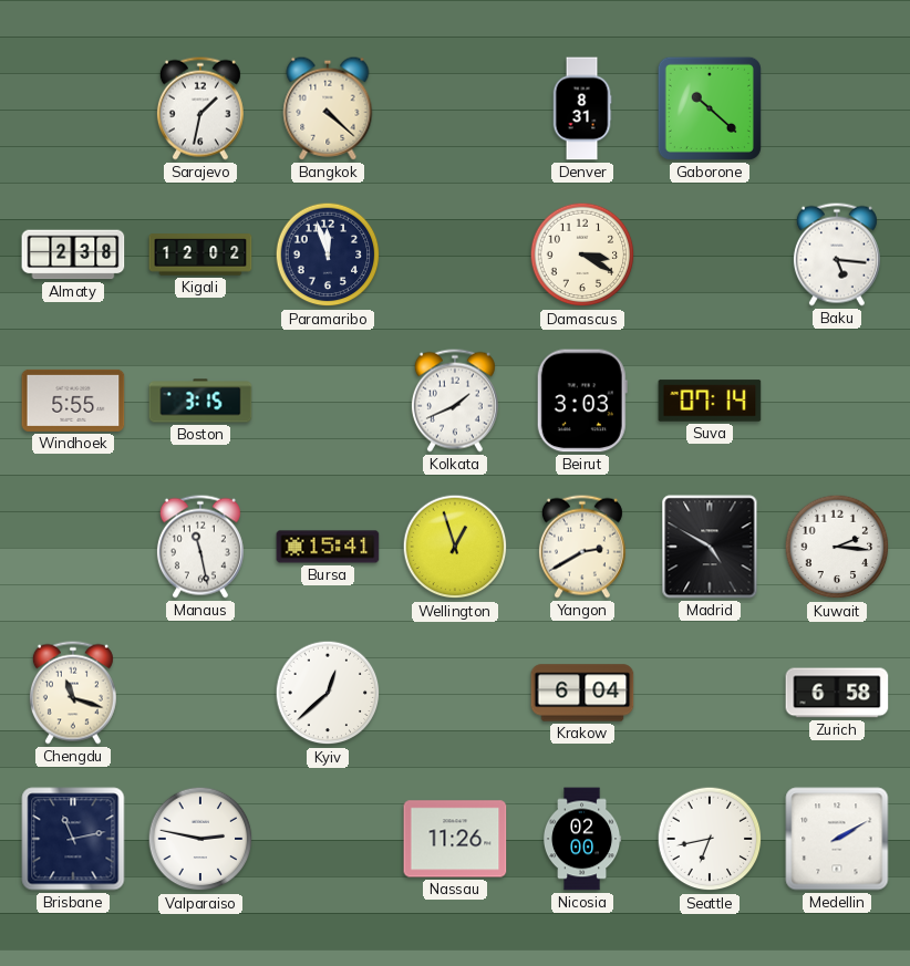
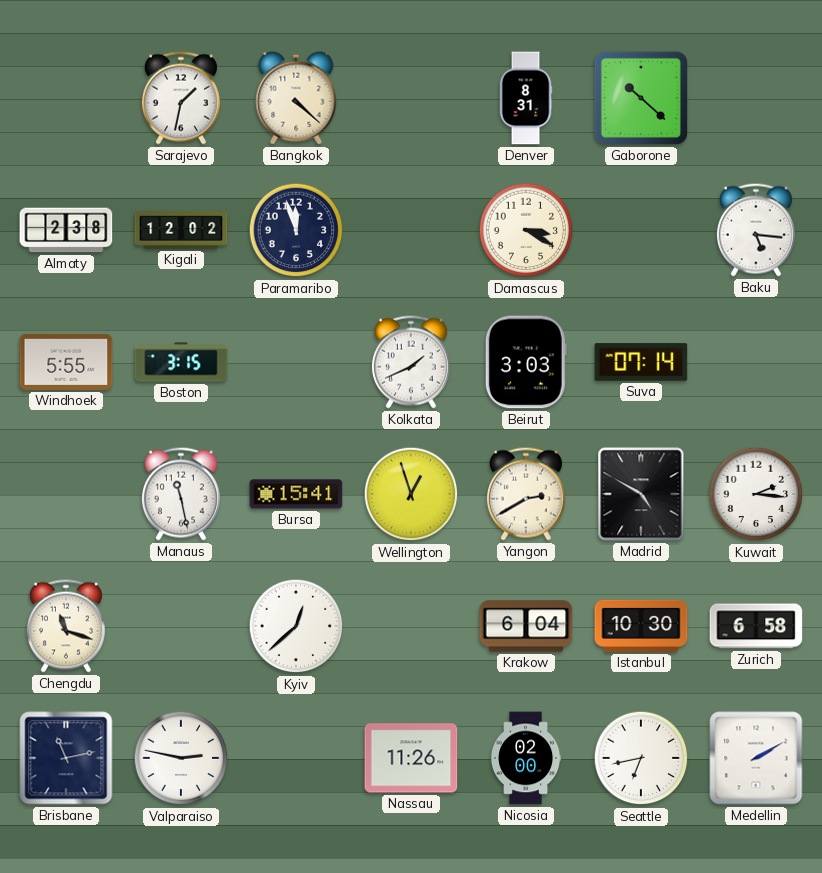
Istanbul: none -> 10:30
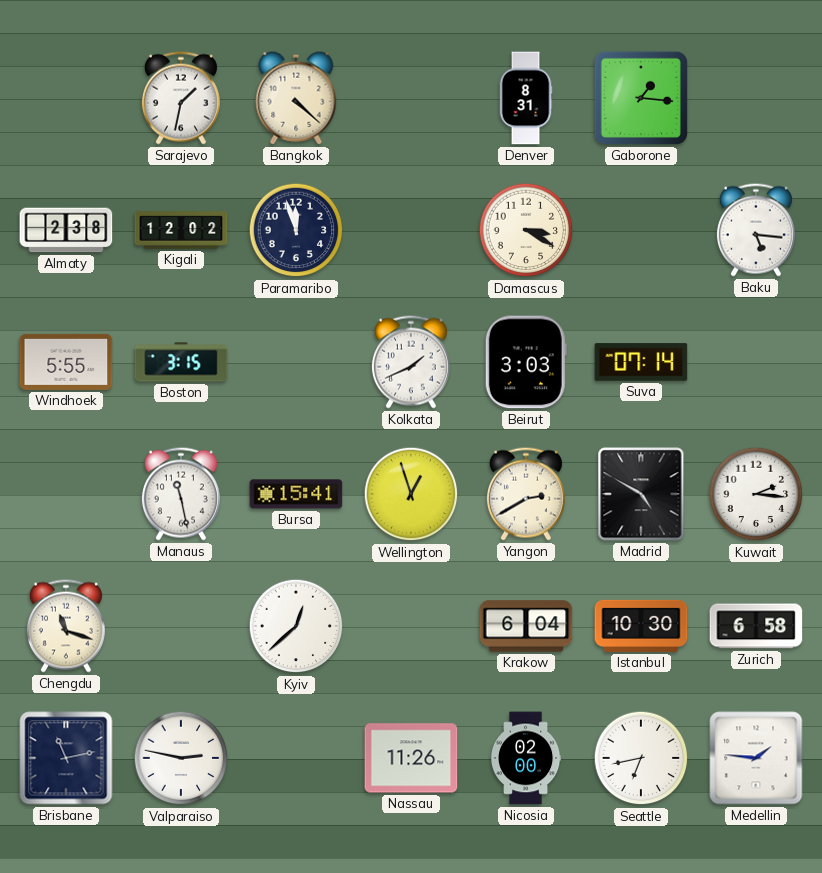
Gaborone: 10:22 -> 1:16
Medellin: 2:10 -> 1:46
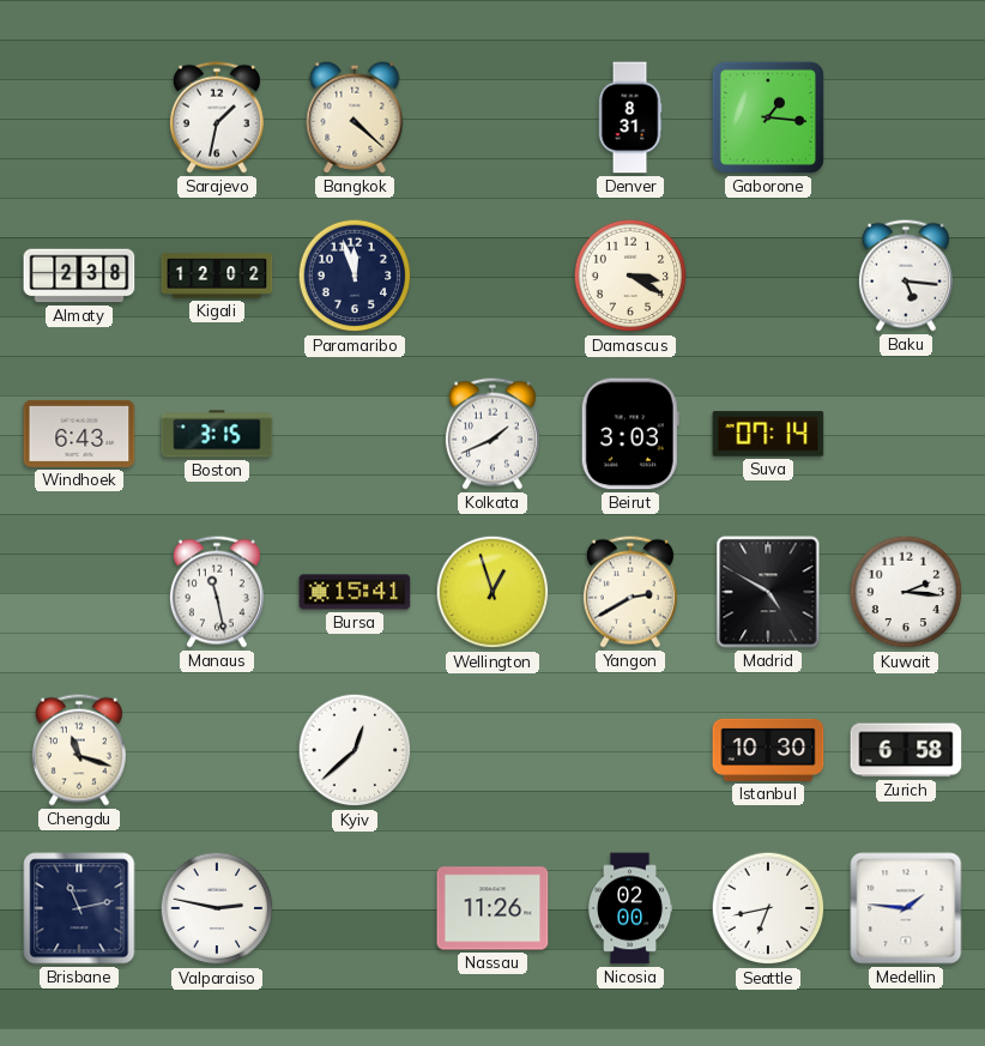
Windhoek: 5:55 -> 6:43
Krakow: 6:04 -> none
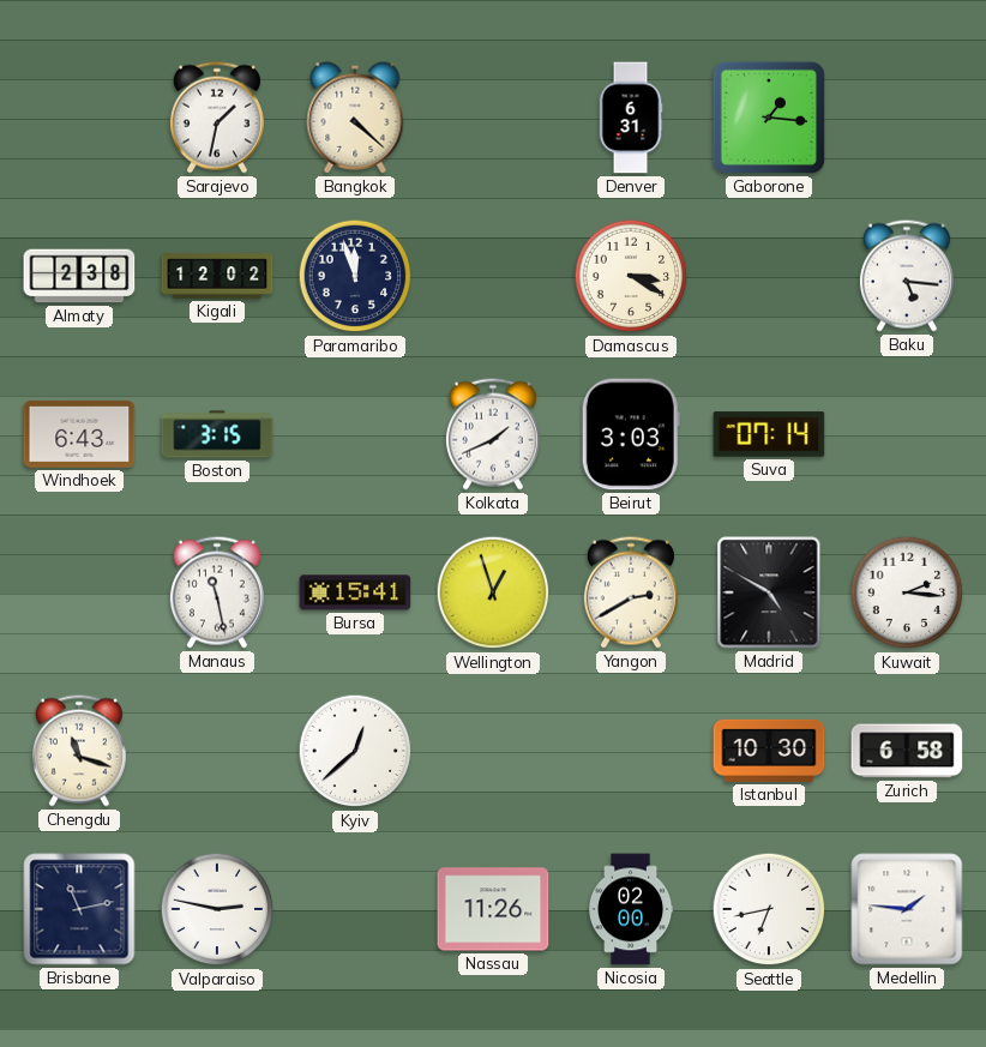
Denver: 8:31 -> 6:31
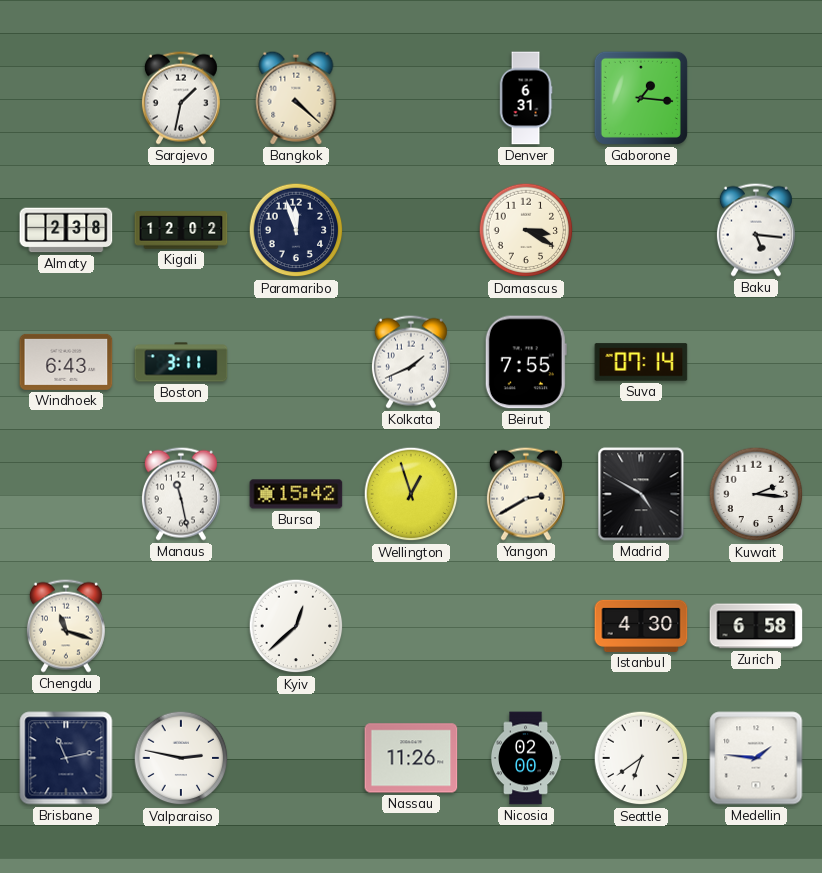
Boston: 3:15 -> 3:11
Beirut: 3:03 -> 7:55
Bursa: 15:41 -> 15:42
Istanbul: 10:30 -> 4:30
Seattle: 6:43 -> 6:39
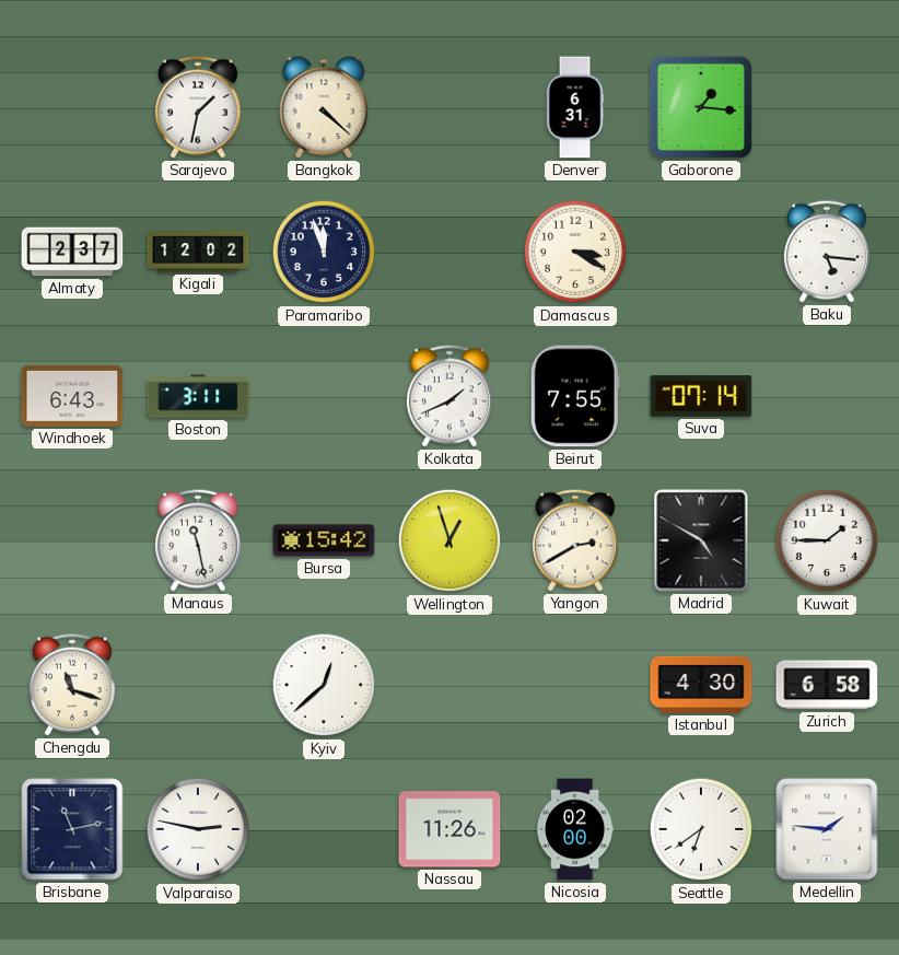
Almaty: 2:38 -> 2:37
Kuwait: 2:16 -> 1:45
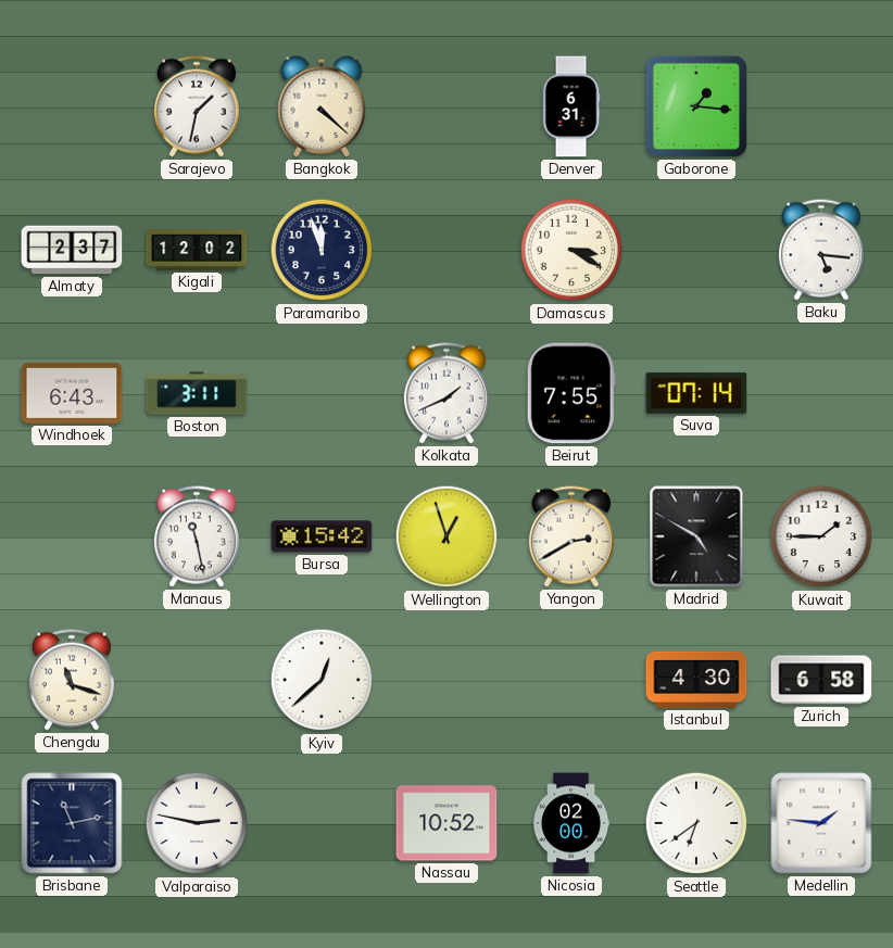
Nassau: 11:26 -> 10:52
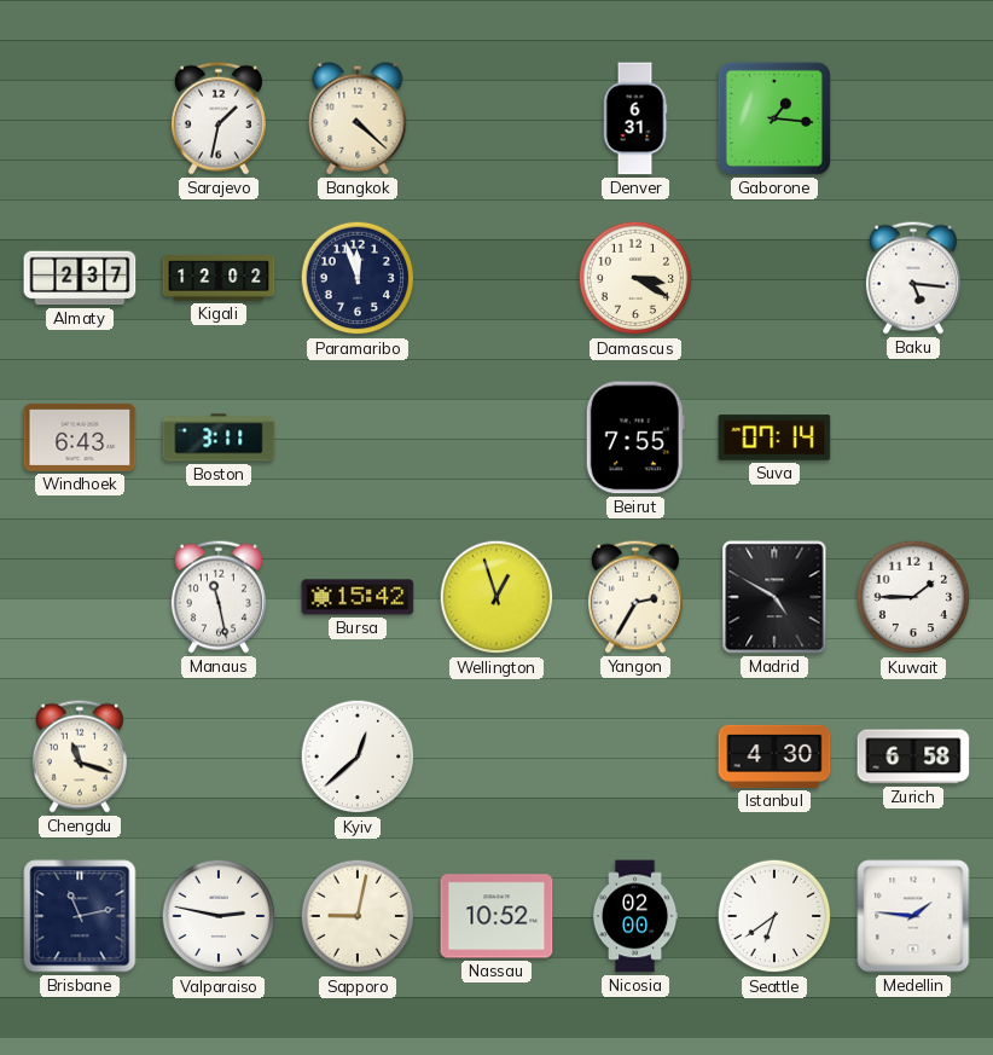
Kolkata: 1:41 -> none
Yangon: 2:40 -> 2:35
Sapporo: none -> 9:02
